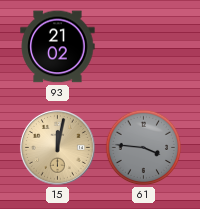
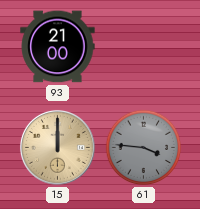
93: 21:02 -> 21:00
15: 12:02 -> 12:00
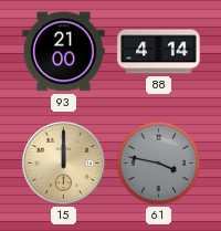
88: none -> 4:14
61: 3:46 -> 3:47
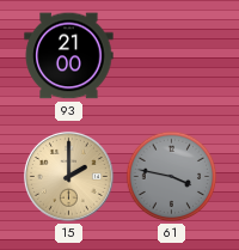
88: 4:14 -> none
15: 12:00 -> 2:00
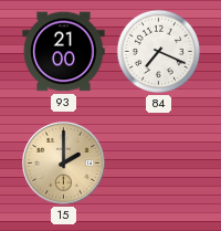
84: none -> 7:19
61: 3:47 -> none
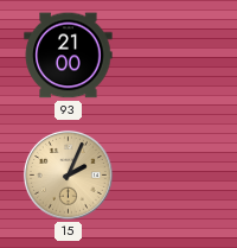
84: 7:19 -> none
15: 2:00 -> 2:04
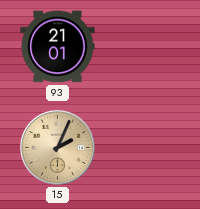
93: 21:00 -> 21:01
